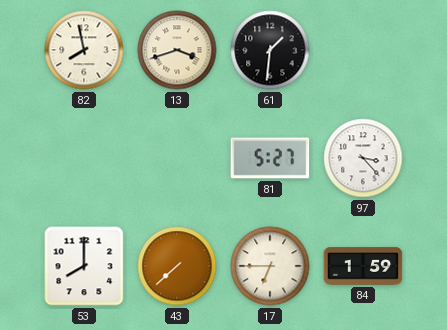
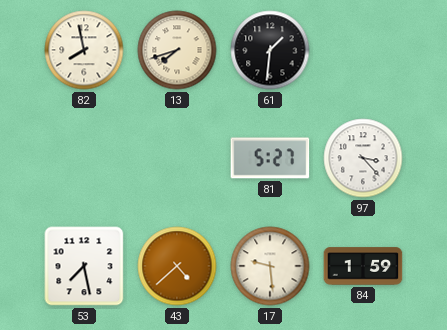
13: 3:42 -> 7:42
53: 8:00 -> 7:28
43: 7:38 -> 4:38
17: 6:45 -> 9:29
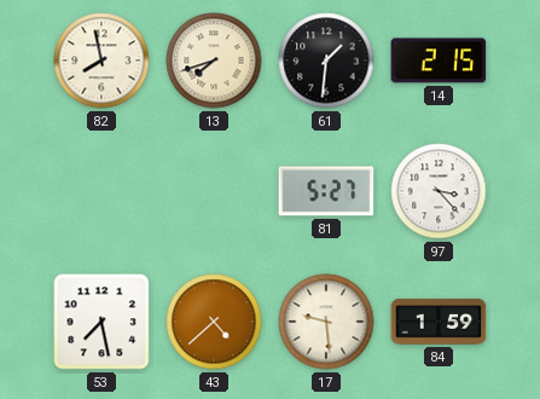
14: none -> 2:15
